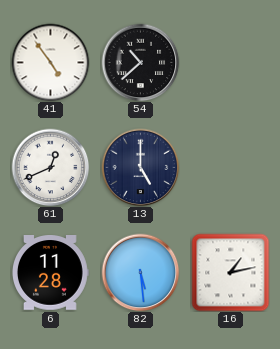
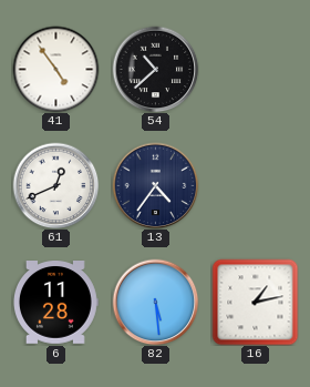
13: 5:00 -> 4:36
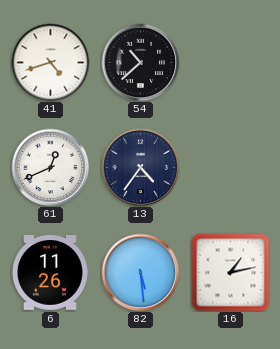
41: 4:54 -> 4:42
6: 11:28 -> 11:26
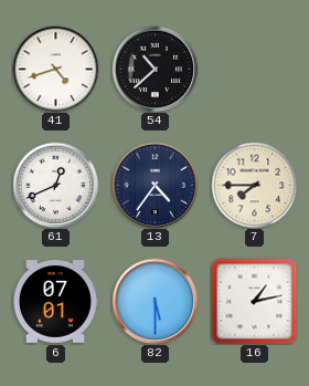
7: none -> 7:45
6: 11:26 -> 07:01
82: 5:29 -> 5:30
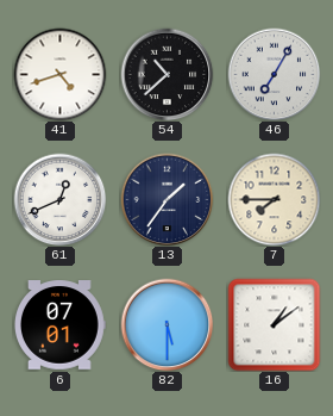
46: none -> 7:05
13: 4:36 -> 1:36
16: 1:13 -> 1:09
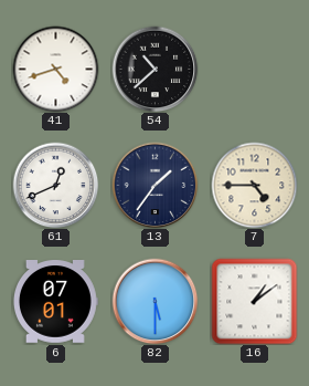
46: 7:05 -> none
7: 7:45 -> 4:45
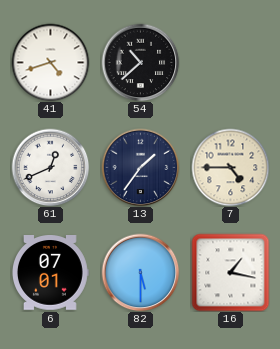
16: 1:09 -> 1:17
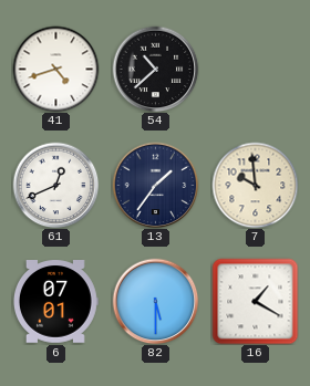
7: 4:45 -> 9:59
16: 1:17 -> 1:20
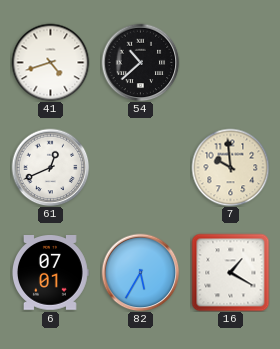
13: 1:36 -> none
82: 5:30 -> 5:35
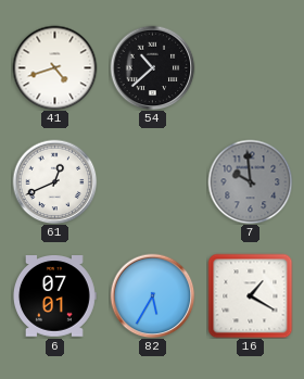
7 dial: cream -> grey
